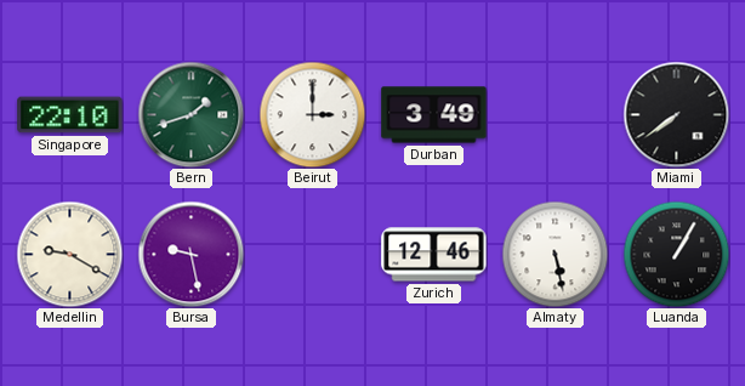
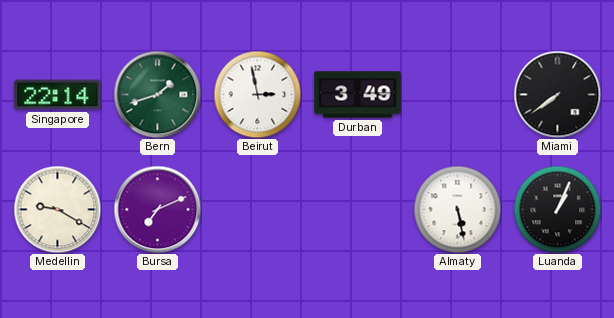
Singapore: 22:10 -> 22:14
Beirut: 3:00 -> 2:58
Bursa: 9:28 -> 7:11
Zurich: 12:46 -> none
Luanda: 1:05 -> 1:04
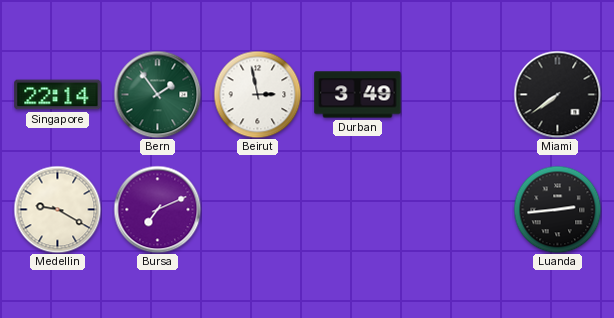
Bern: 1:42 -> 1:54
Almaty: 5:28 -> none
Luanda: 1:04 -> 2:44
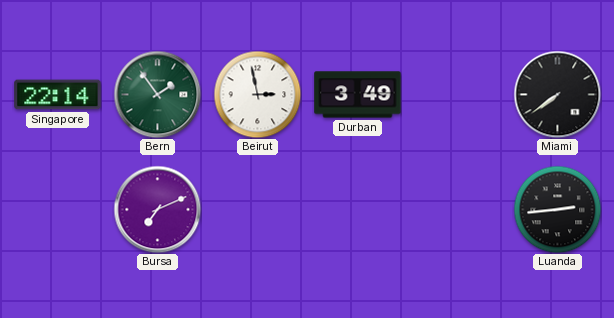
Medellin: 9:20 -> none
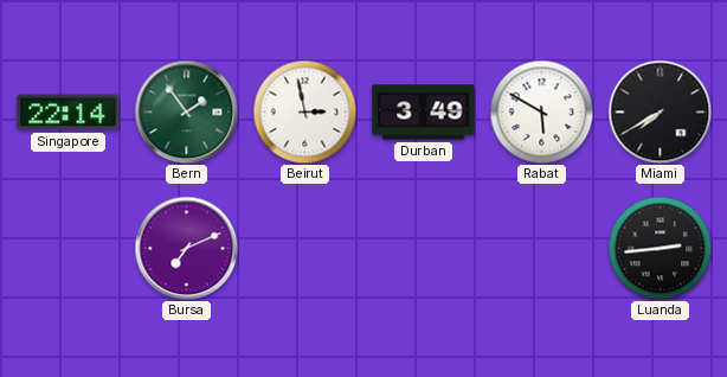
Rabat: none -> 5:50
Miami: 7:39 -> 7:40
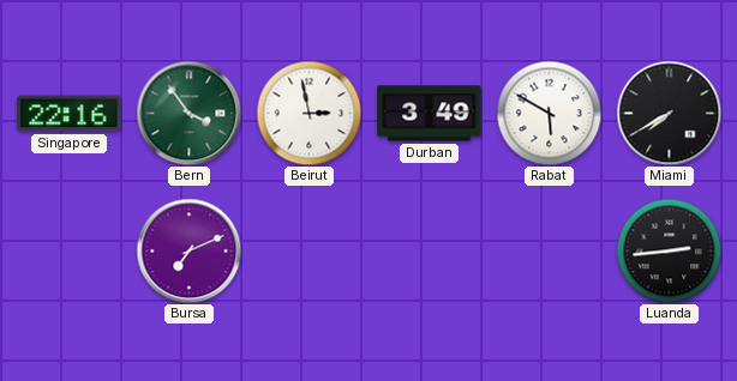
Singapore: 22:14 -> 22:16
Bern: 1:54 -> 3:54
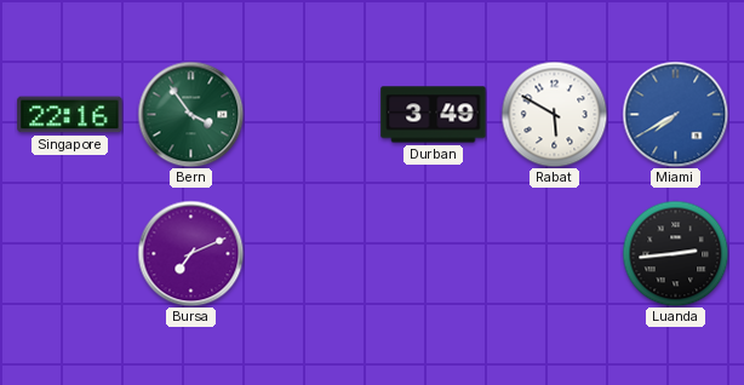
Beirut: 2:58 -> none
Miami dial: black -> blue
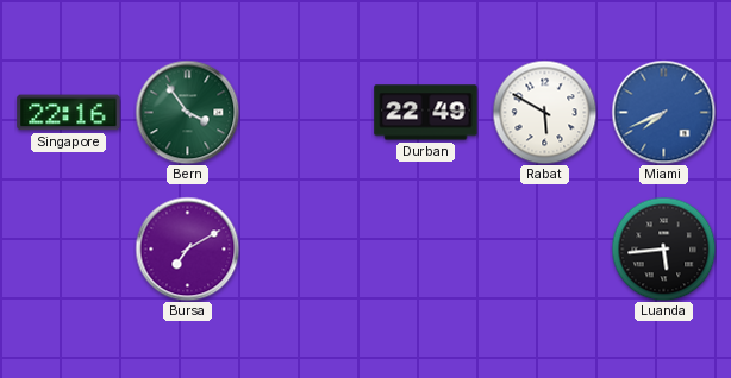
Durban: 3:49 -> 22:49
Miami: 7:40 -> 7:41
Bursa: 7:11 -> 7:10
Luanda: 2:44 -> 5:44
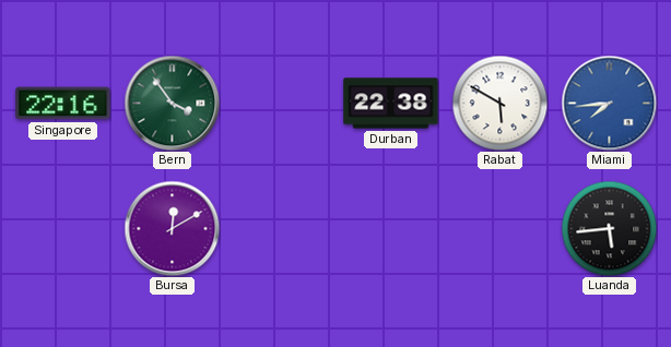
Durban: 22:49 -> 22:38
Miami: 7:41 -> 7:44
Bursa: 7:10 -> 12:10
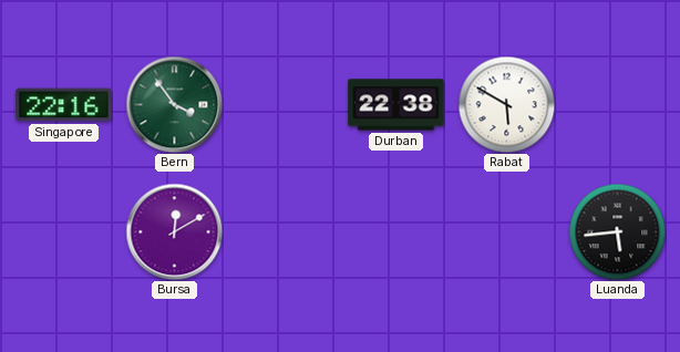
Miami: 7:44 -> none
